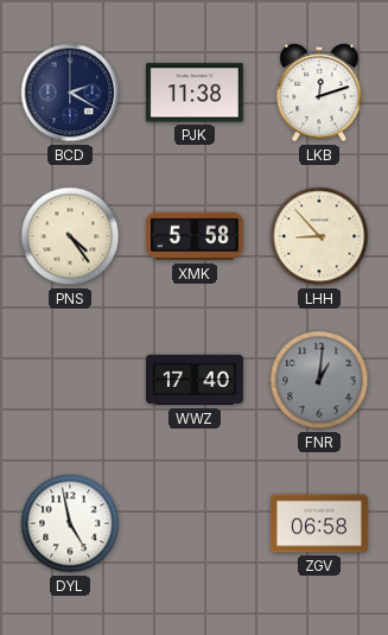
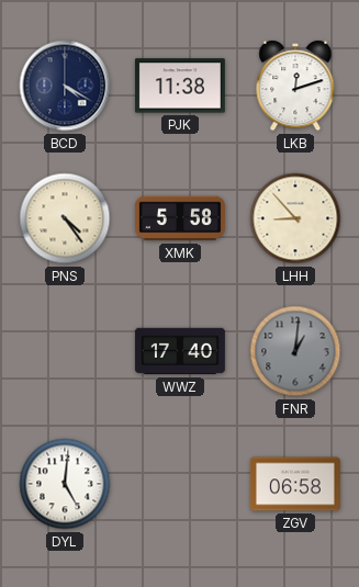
BCD: 2:20 -> 4:20
DYL: 4:58 -> 5:01
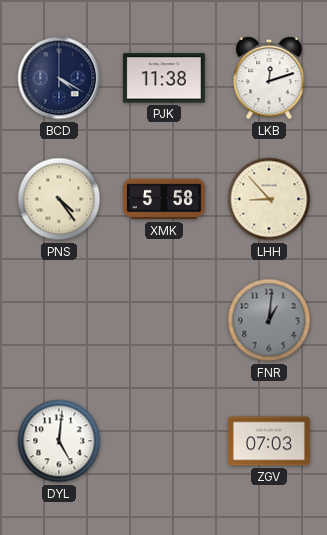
WWZ: 17:40 -> none
ZGV: 06:58 -> 07:03
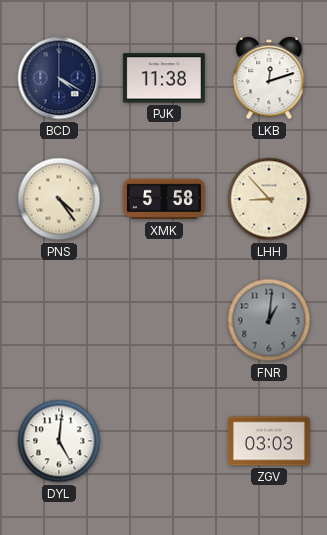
ZGV: 07:03 -> 03:03
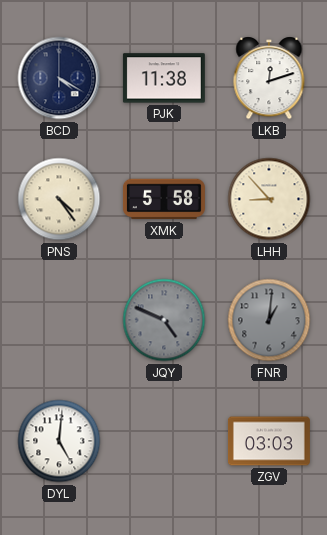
JQY: none -> 4:49
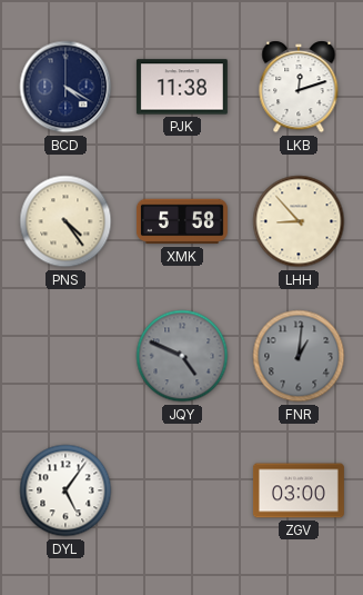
DYL: 5:01 -> 5:06
ZGV: 03:03 -> 03:00
